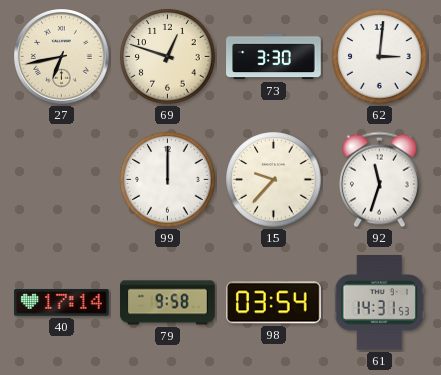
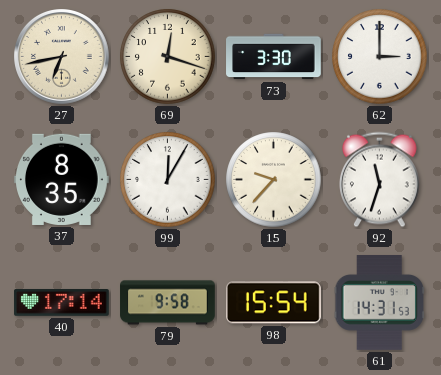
69: 12:48 -> 12:18
62: 3:01 -> 3:00
37: none -> 8:35
99: 12:00 -> 12:05
98: 03:54 -> 15:54
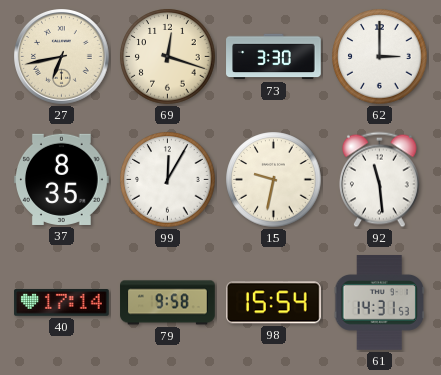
15: 9:37 -> 9:32
92: 11:33 -> 11:29
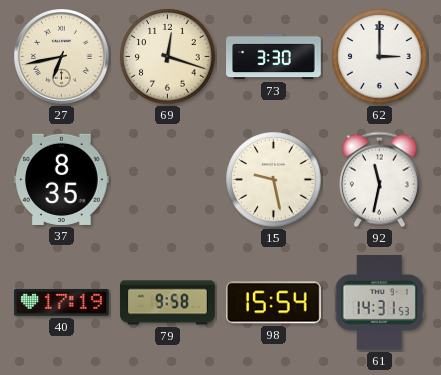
99: 12:05 -> none
15: 9:32 -> 9:28
92: 11:29 -> 11:32
40: 17:14 -> 17:19
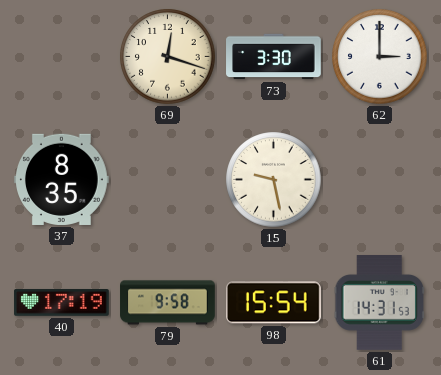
27: 6:43 -> none
92: 11:32 -> none
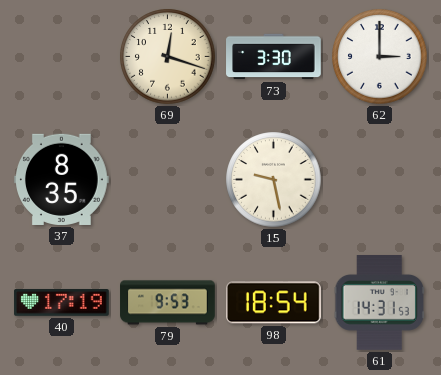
79: 9:58 -> 9:53
98: 15:54 -> 18:54
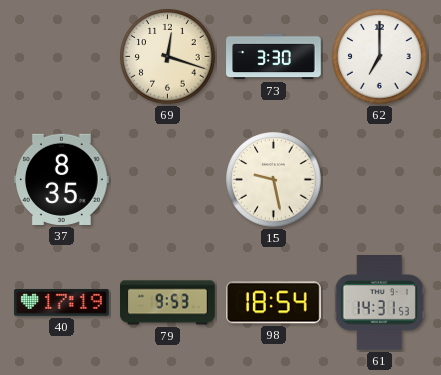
62: 3:00 -> 7:00
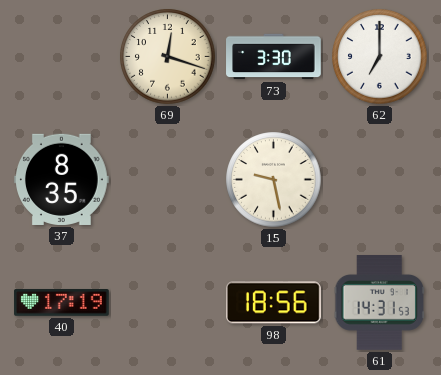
79: 9:53 -> none
98: 18:54 -> 18:56
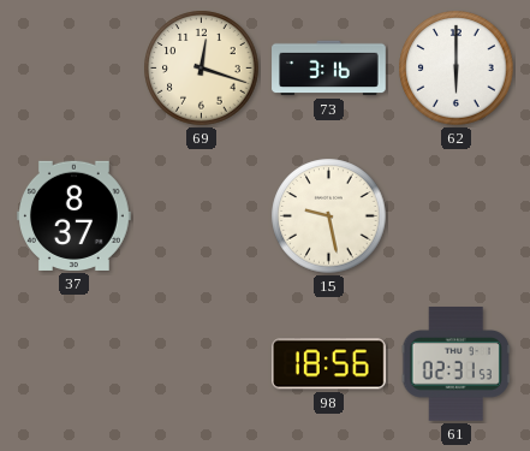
73: 3:30 -> 3:16
62: 7:00 -> 6:00
37: 8:35 -> 8:37
40: 17:19 -> none
61: 14:31 -> 02:31
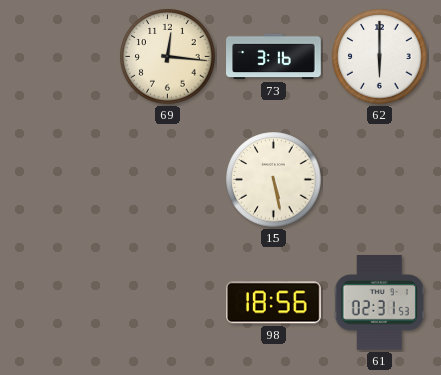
69: 12:18 -> 12:16
37: 8:37 -> none
15: 9:28 -> 5:28
